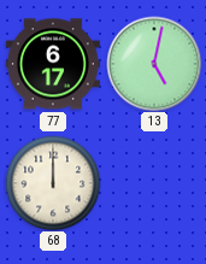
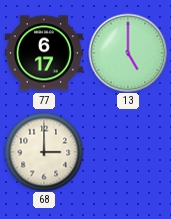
13: 5:02 -> 5:00
68: 12:00 -> 3:00
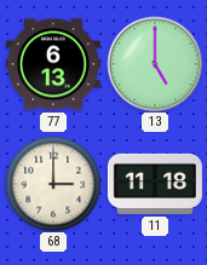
77: 6:17 -> 6:13
11: none -> 11:18
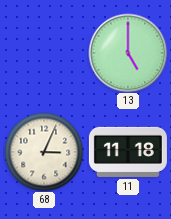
77: 6:13 -> none
68: 3:00 -> 3:04
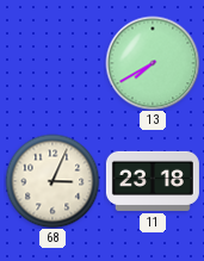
13: 5:00 -> 7:40
11: 11:18 -> 23:18
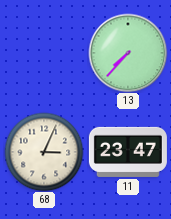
13: 7:40 -> 7:37
11: 23:18 -> 23:47
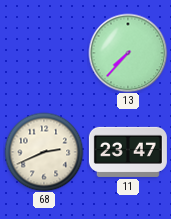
68: 3:04 -> 2:41
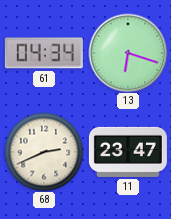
61: none -> 04:34
13: 7:37 -> 6:18
